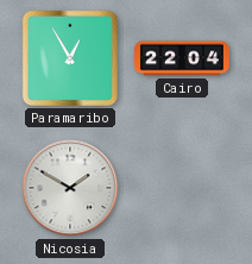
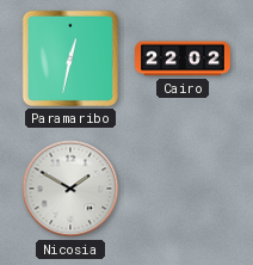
Paramaribo: 12:55 -> 12:32
Cairo: 22:04 -> 22:02
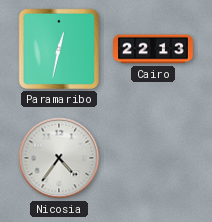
Cairo: 22:02 -> 22:13
Nicosia: 1:50 -> 4:36
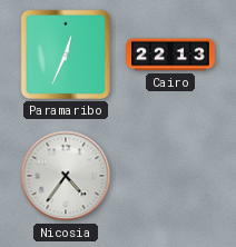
Paramaribo: 12:32 -> 12:34
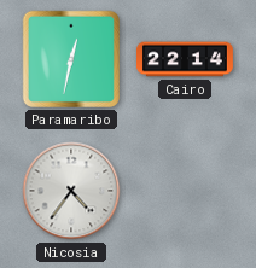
Paramaribo: 12:34 -> 12:32
Cairo: 22:13 -> 22:14
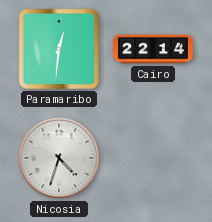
Paramaribo: 12:32 -> 12:31
Nicosia: 4:36 -> 4:33
